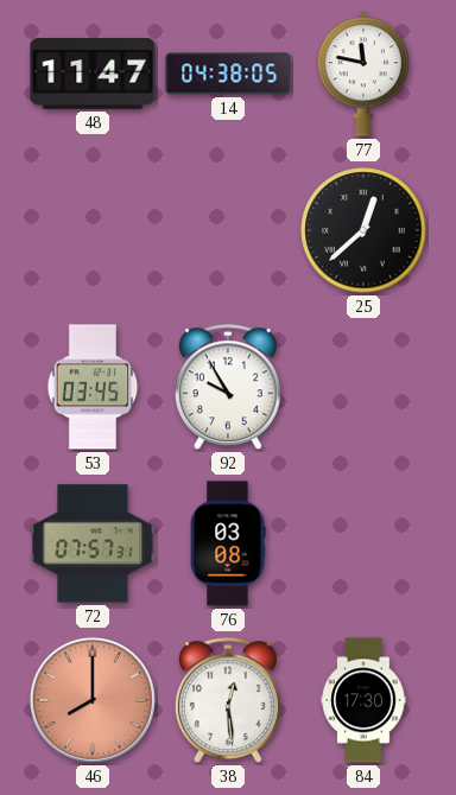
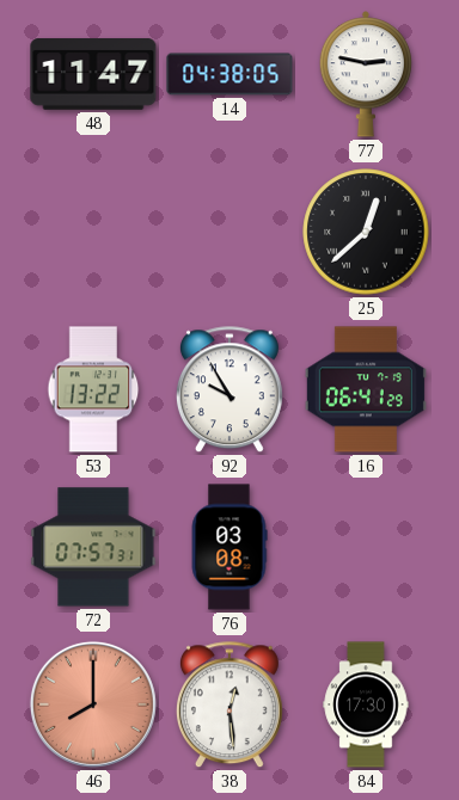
77: 11:47 -> 2:47
53: 03:45 -> 13:22
16: none -> 06:41
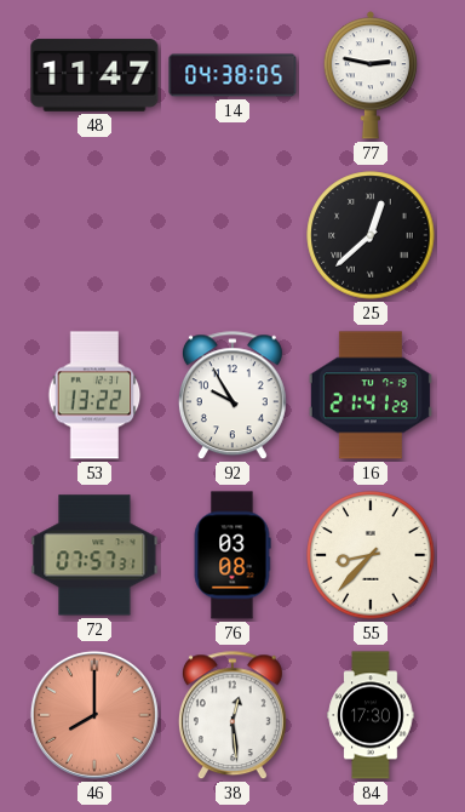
16: 06:41 -> 21:41
55: none -> 8:37
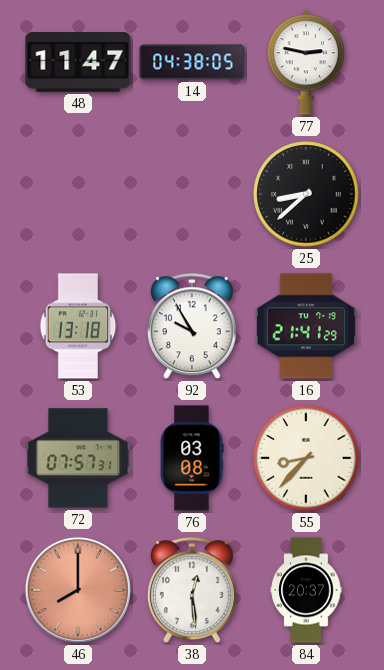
25: 12:38 -> 8:38
53: 13:22 -> 13:18
84: 17:30 -> 20:37
